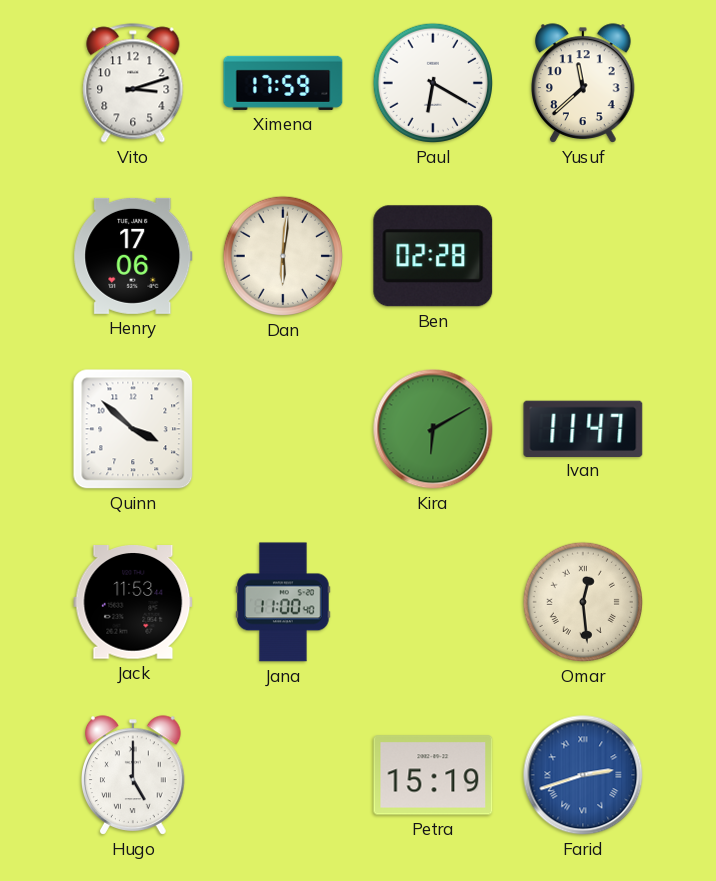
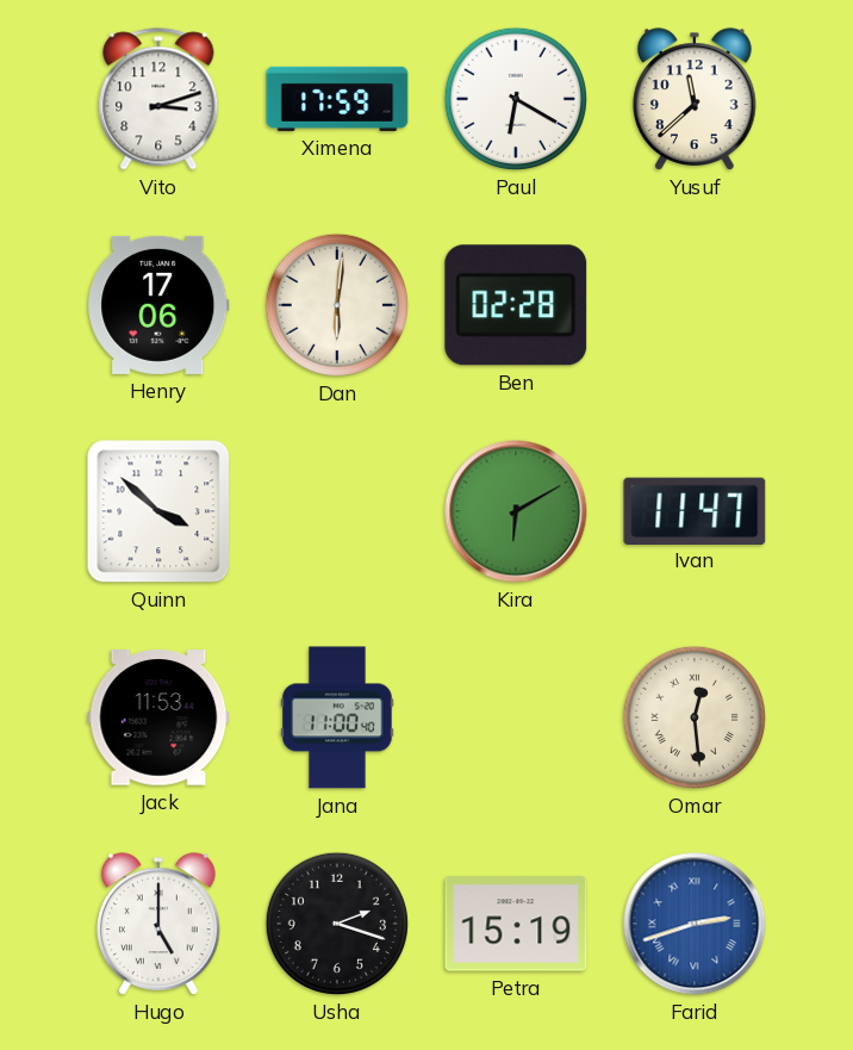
Usha: none -> 2:18
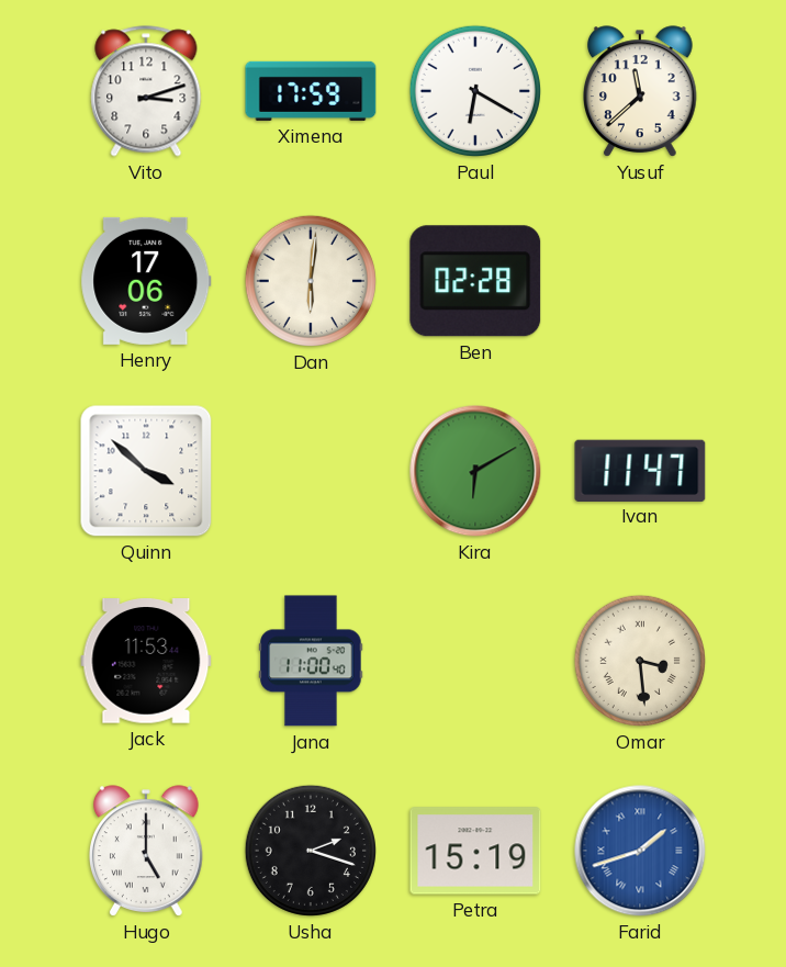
Omar: 12:29 -> 3:29
Farid: 2:42 -> 1:42
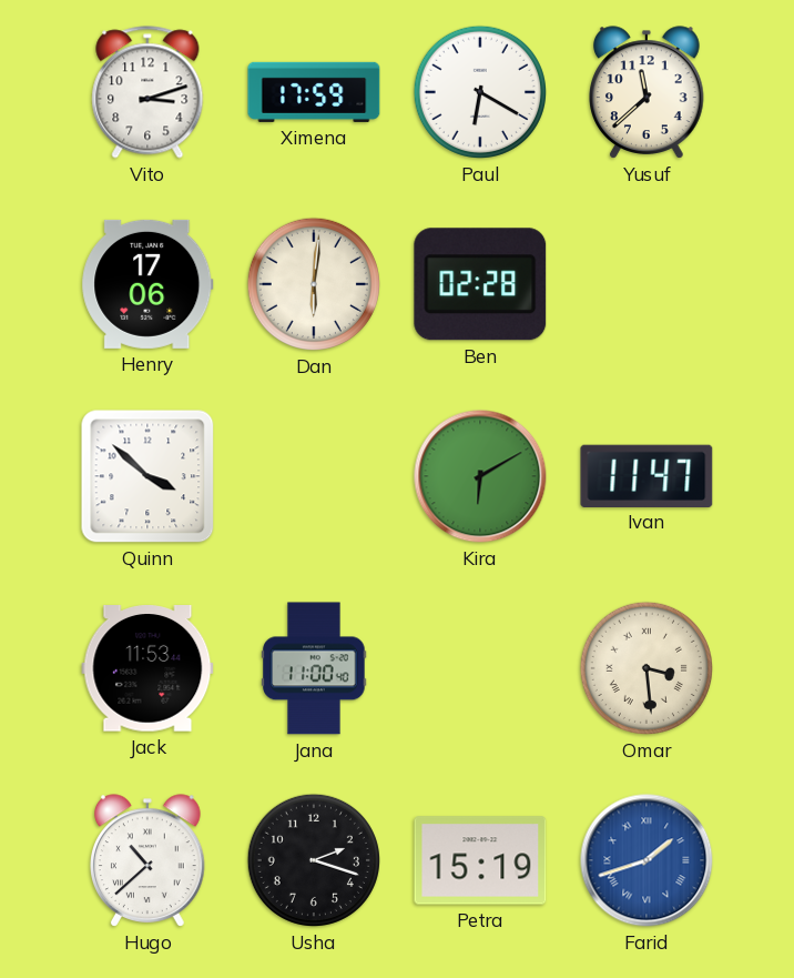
Hugo: 5:00 -> 10:38
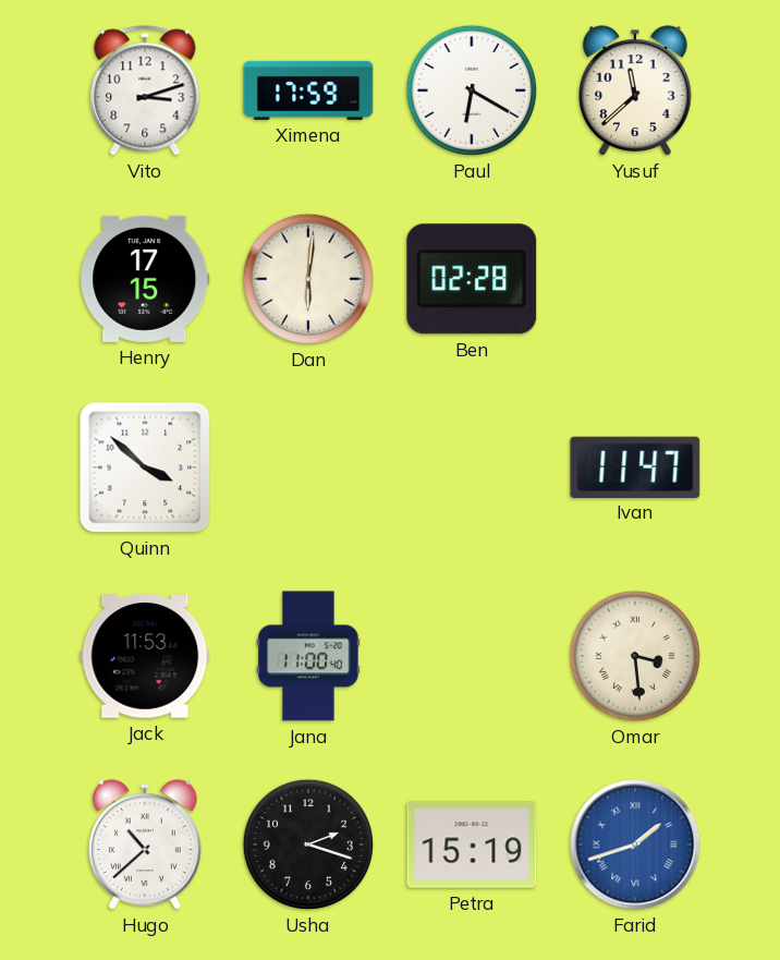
Henry: 17:06 -> 17:15
Kira: 6:10 -> none
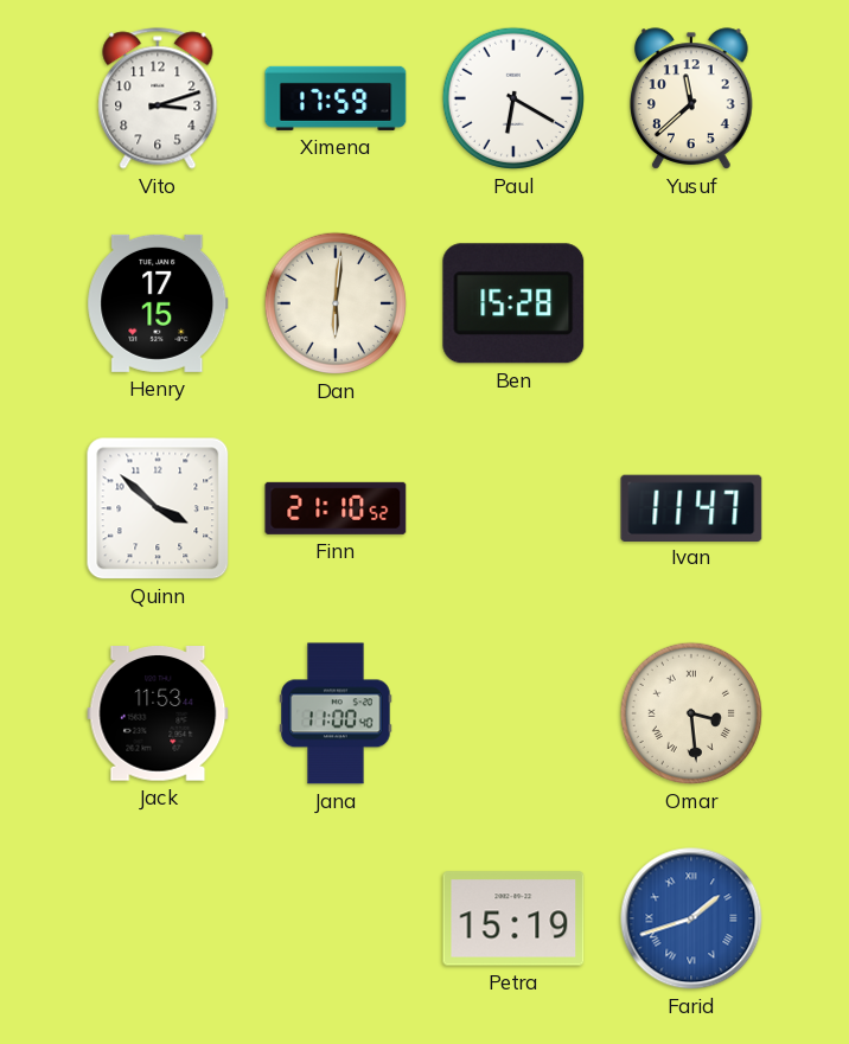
Ben: 02:28 -> 15:28
Finn: none -> 21:10
Hugo: 10:38 -> none
Usha: 2:18 -> none
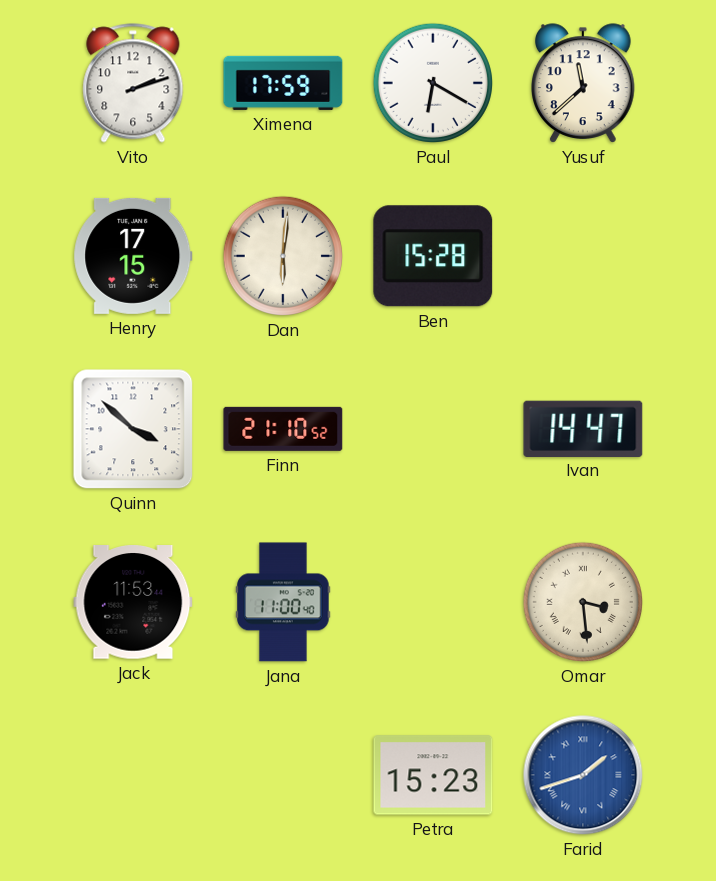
Vito: 3:12 -> 2:12
Ivan: 11:47 -> 14:47
Petra: 15:19 -> 15:23
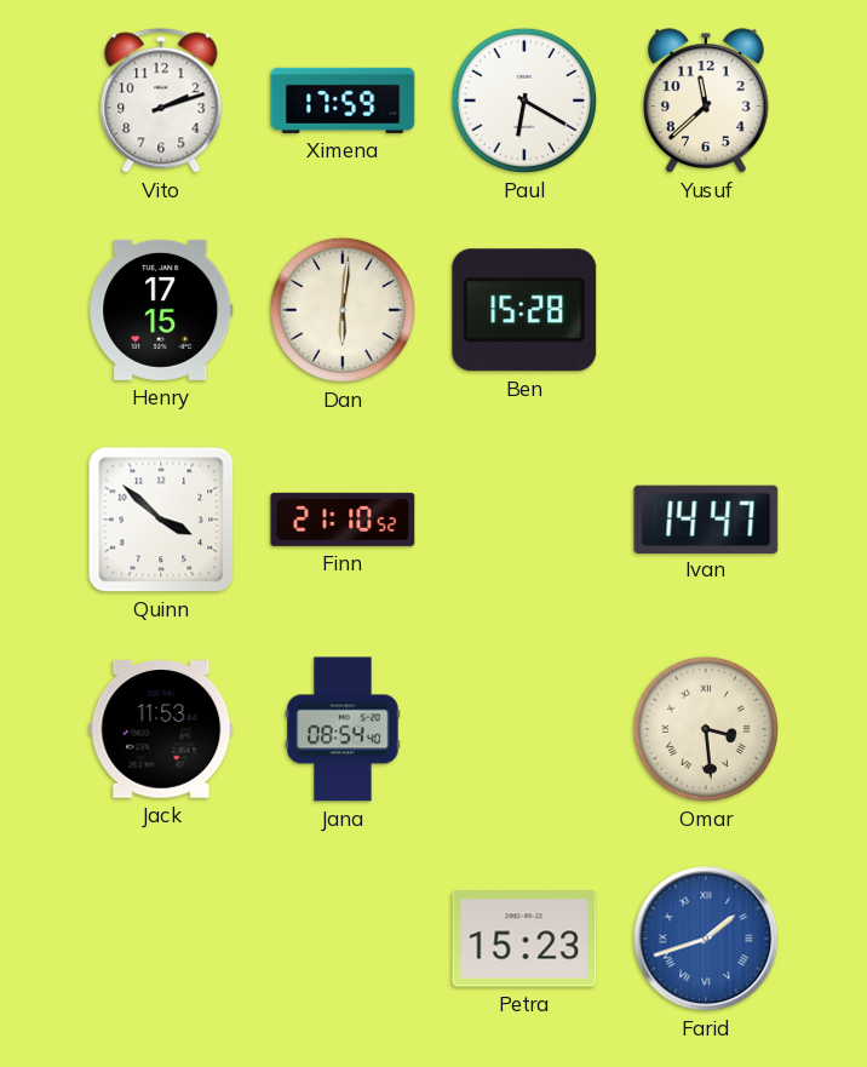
Jana: 11:00 -> 08:54
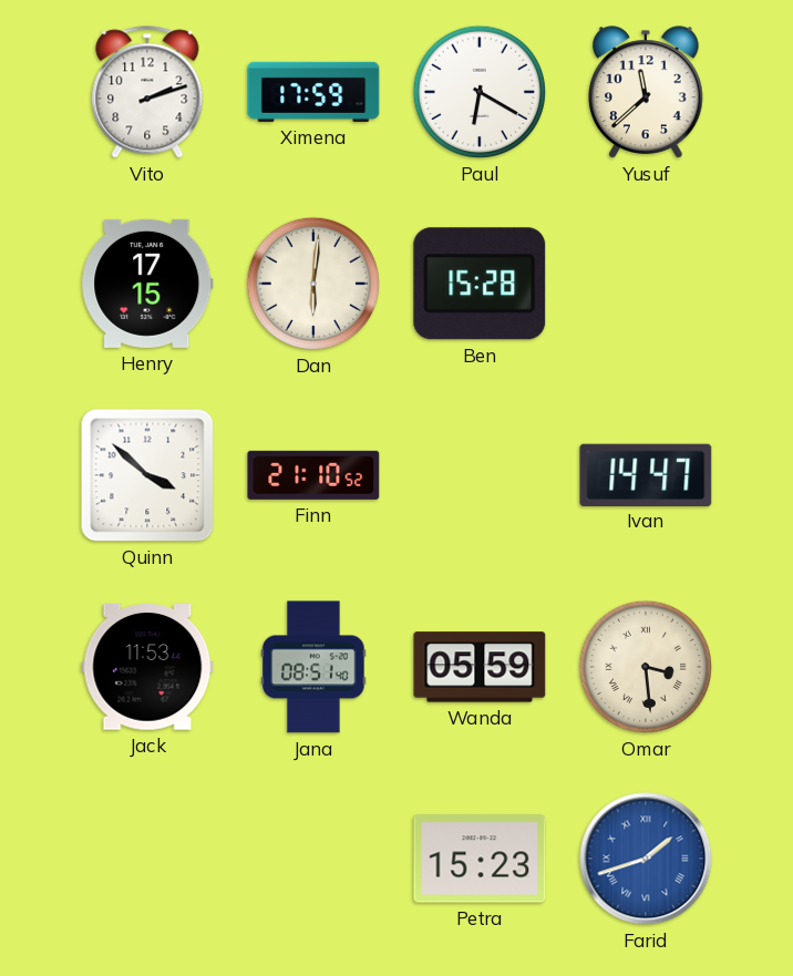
Jana: 08:54 -> 08:51
Wanda: none -> 05:59
